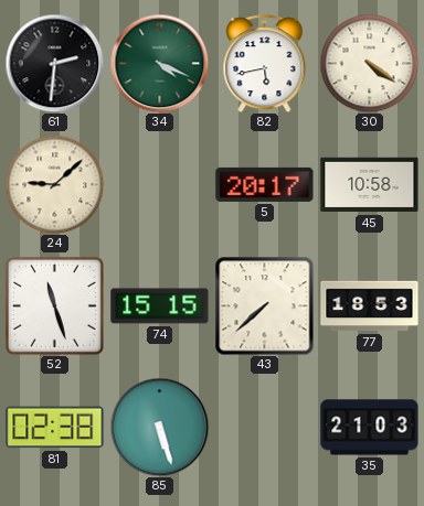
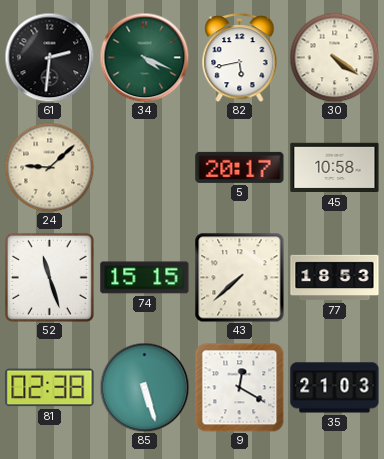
9: none -> 12:20
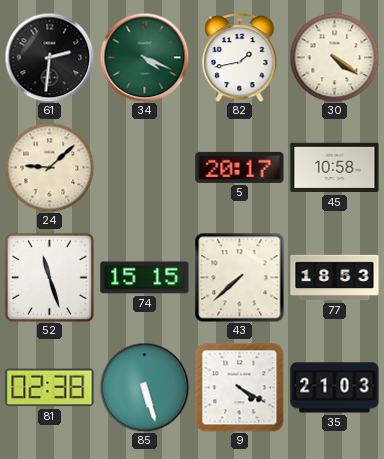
82: 5:43 -> 1:43
9: 12:20 -> 4:20
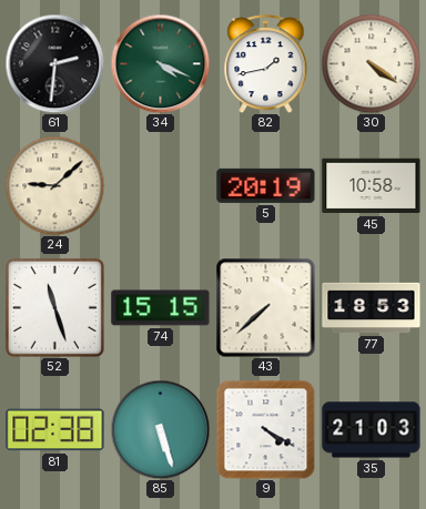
5: 20:17 -> 20:19
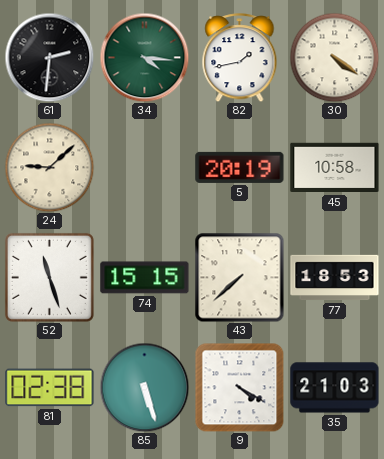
34: 4:19 -> 4:16
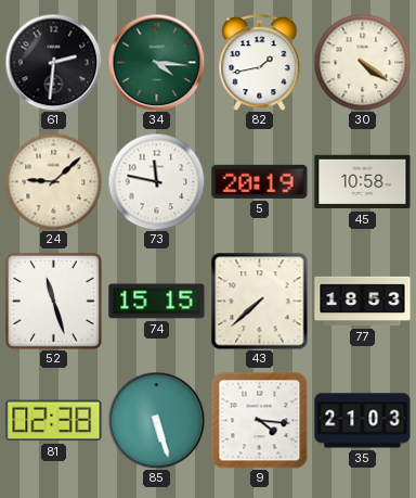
73: none -> 11:47
9: 4:20 -> 4:16
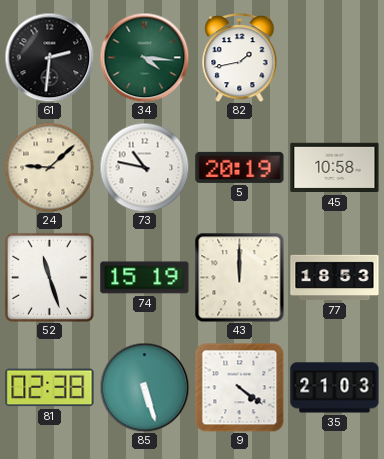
30: 4:21 -> none
73: 11:47 -> 10:47
74: 15:15 -> 15:19
43: 7:38 -> 12:00
9: 4:16 -> 4:21
